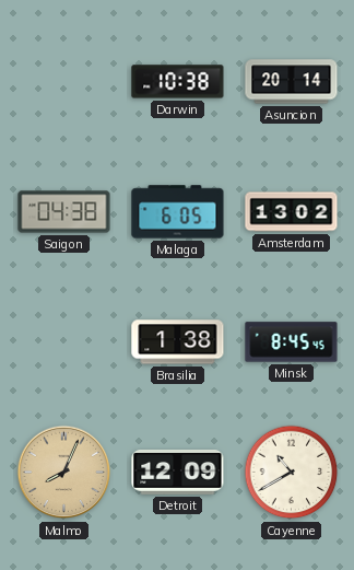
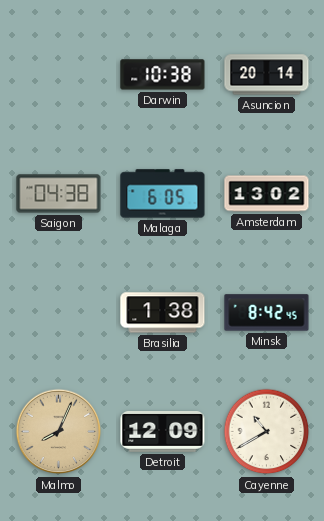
Minsk: 8:45 -> 8:42
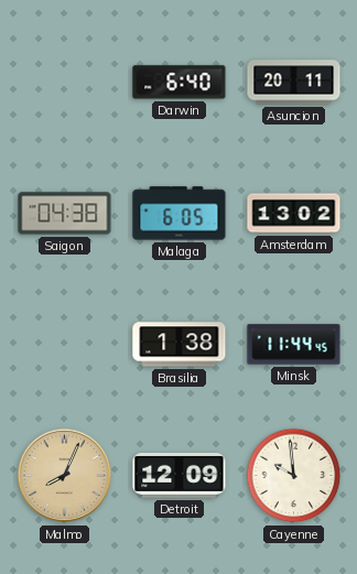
Darwin: 10:38 -> 6:40
Asuncion: 20:14 -> 20:11
Minsk: 8:42 -> 11:44
Cayenne: 10:40 -> 9:59
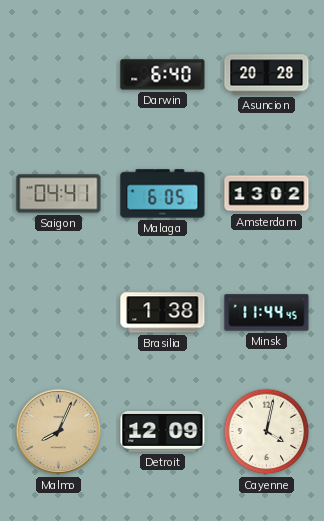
Asuncion: 20:11 -> 20:28
Saigon: 04:38 -> 04:41
Cayenne: 9:59 -> 4:02
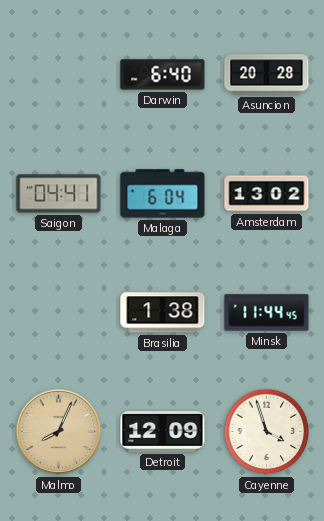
Malaga: 6:05 -> 6:04
Cayenne: 4:02 -> 3:57
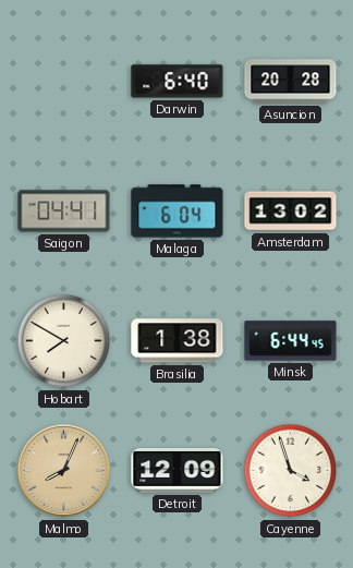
Hobart: none -> 7:50
Minsk: 11:44 -> 6:44
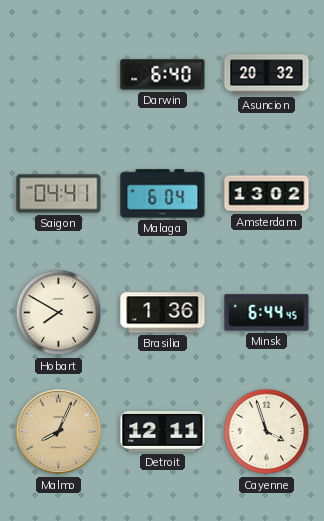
Asuncion: 20:28 -> 20:32
Brasilia: 1:38 -> 1:36
Detroit: 12:09 -> 12:11
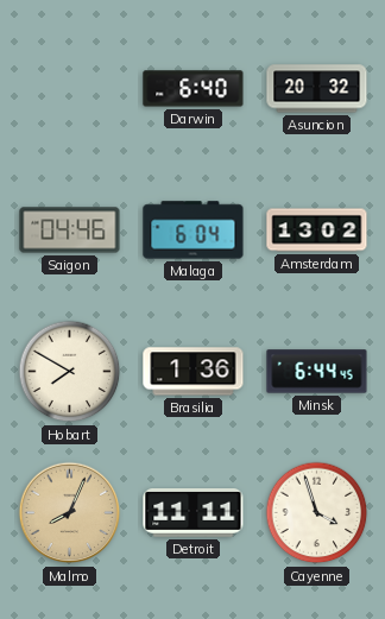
Saigon: 04:41 -> 04:46
Detroit: 12:11 -> 11:11
